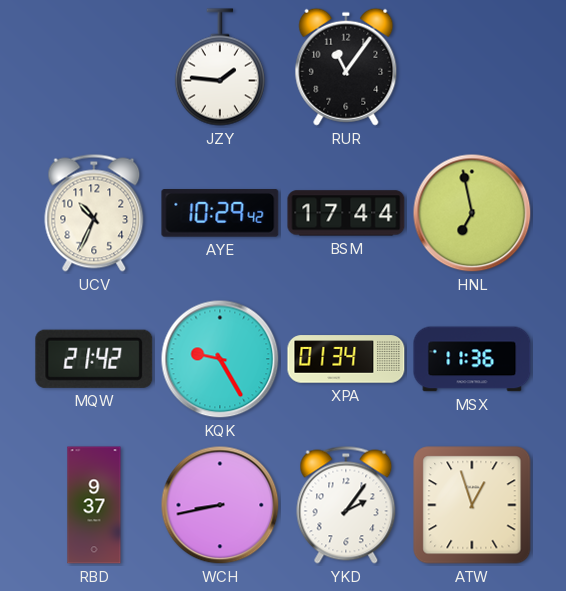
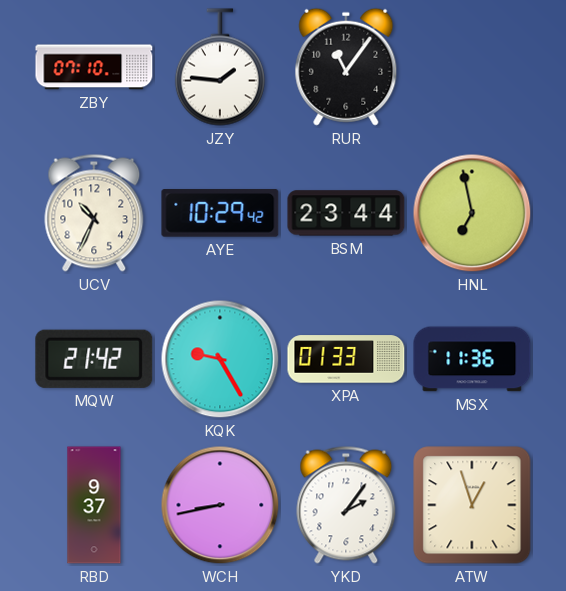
ZBY: none -> 07:10
BSM: 17:44 -> 23:44
XPA: 01:34 -> 01:33
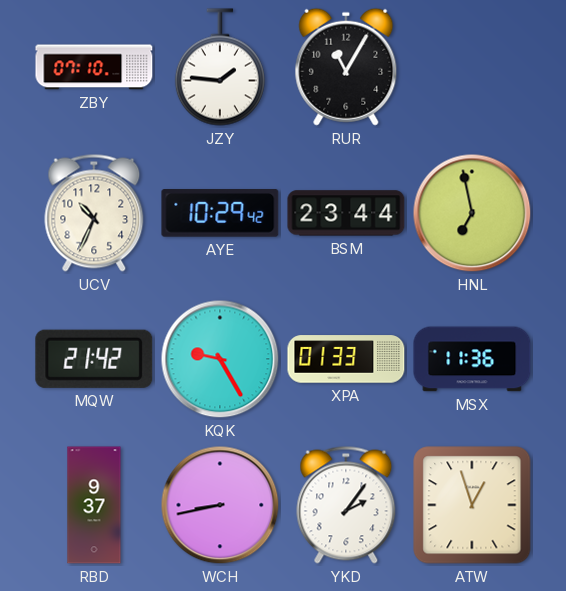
RUR: 11:06 -> 11:05
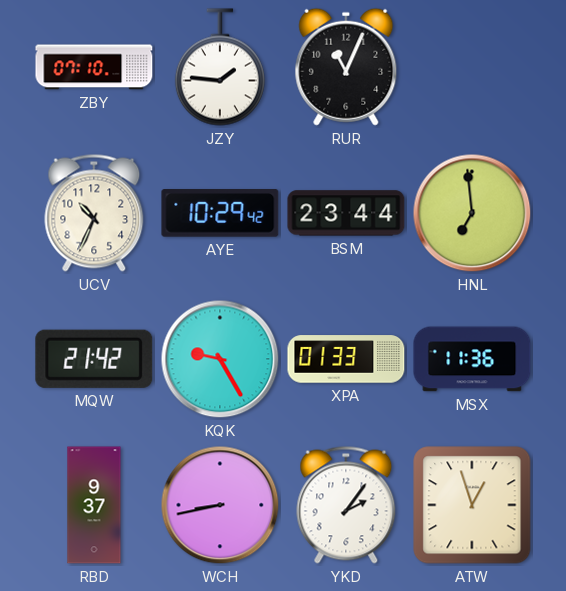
RUR: 11:05 -> 11:04
HNL: 6:58 -> 6:59
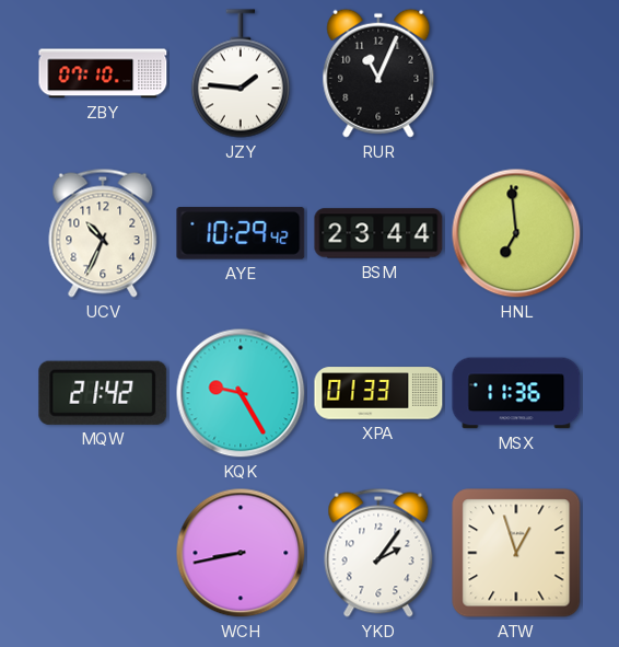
RBD: 9:37 -> none
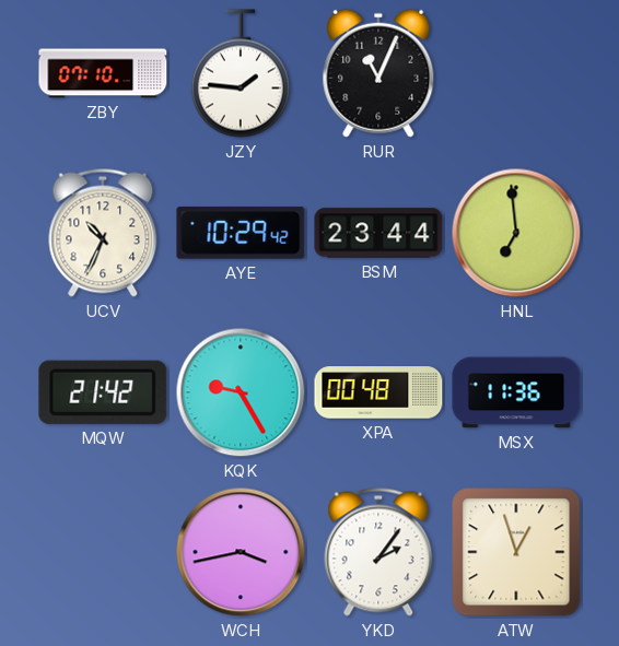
XPA: 01:33 -> 00:48
WCH: 8:43 -> 3:43
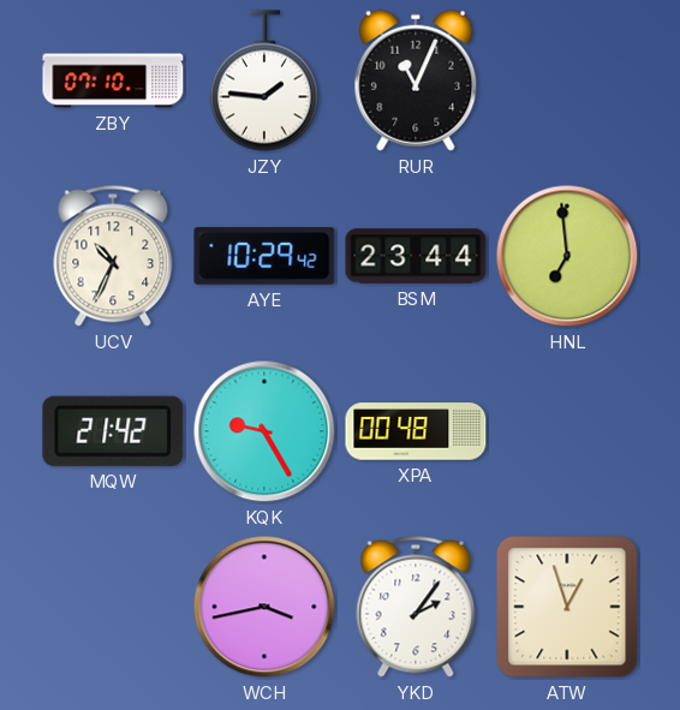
MSX: 11:36 -> none
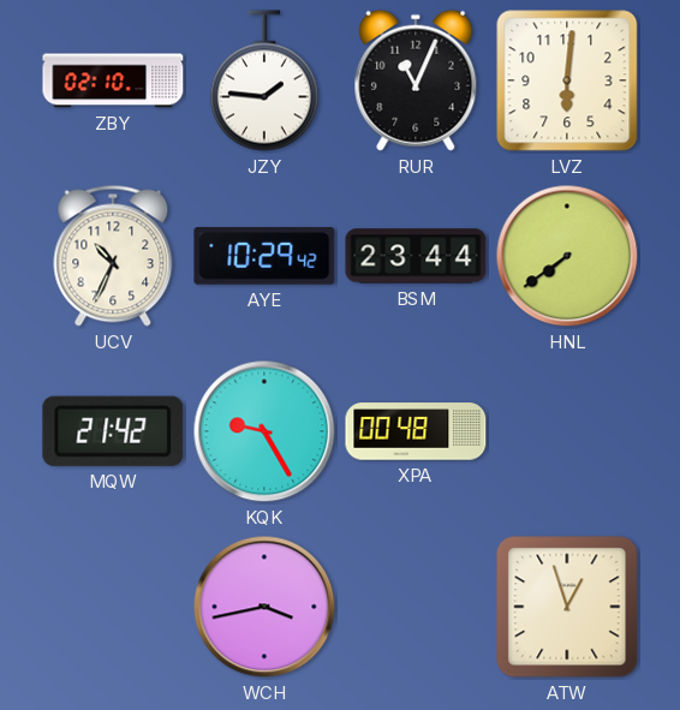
ZBY: 07:10 -> 02:10
LVZ: none -> 6:01
HNL: 6:59 -> 7:39
YKD: 2:06 -> none
